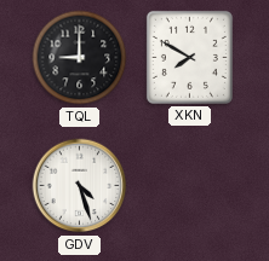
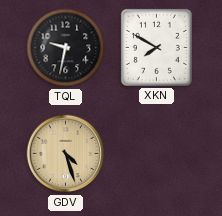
TQL: 9:00 -> 9:32
GDV dial: white -> champagne
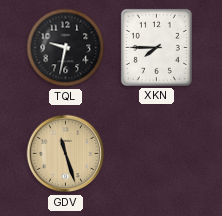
XKN: 7:50 -> 7:45
GDV: 4:27 -> 11:27
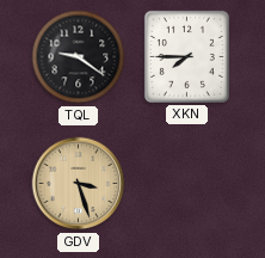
TQL: 9:32 -> 9:21
GDV: 11:27 -> 3:27
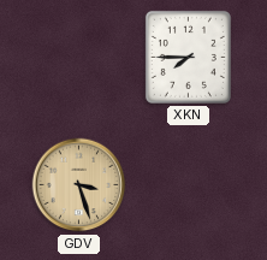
TQL: 9:21 -> none
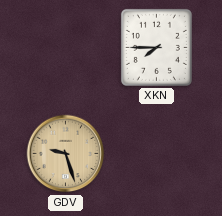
GDV: 3:27 -> 9:27
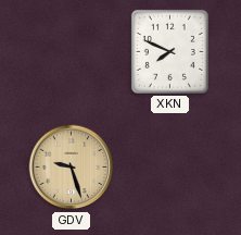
XKN: 7:45 -> 7:49
